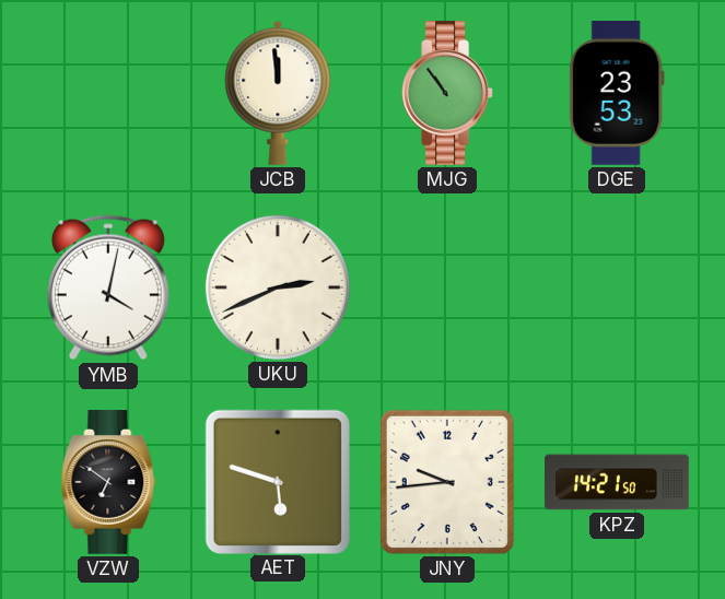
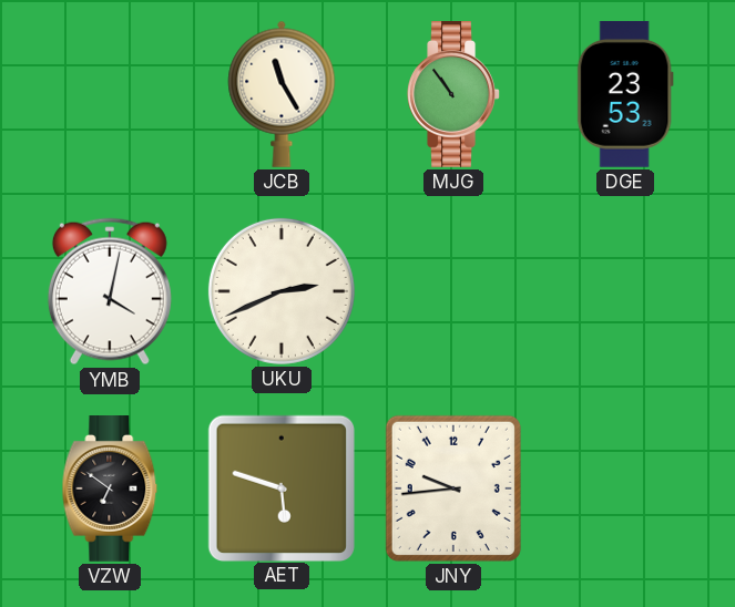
JCB: 11:59 -> 11:25
KPZ: 14:21 -> none
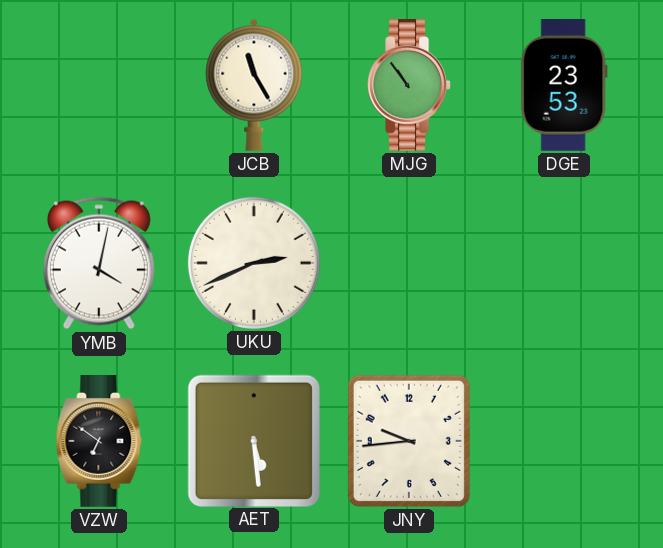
AET: 5:48 -> 5:29
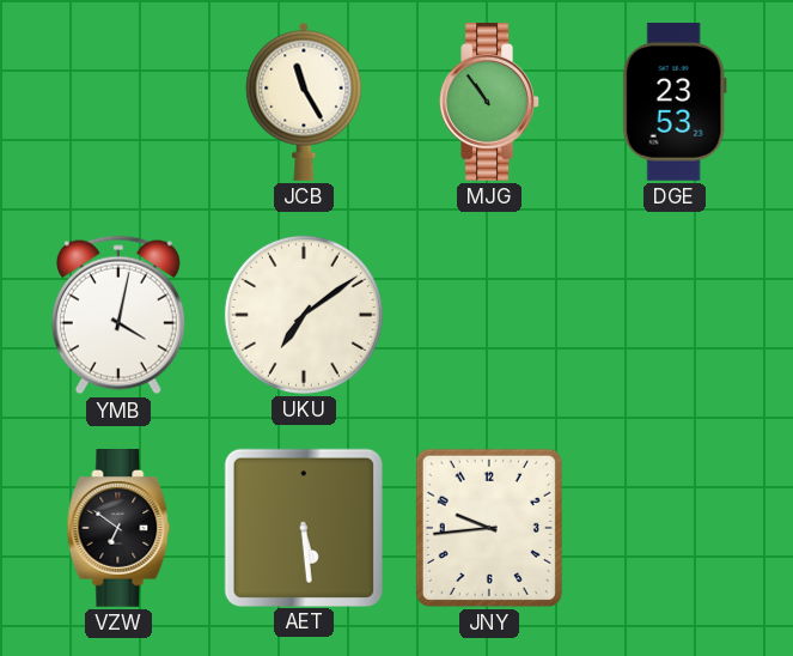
UKU: 2:41 -> 7:09
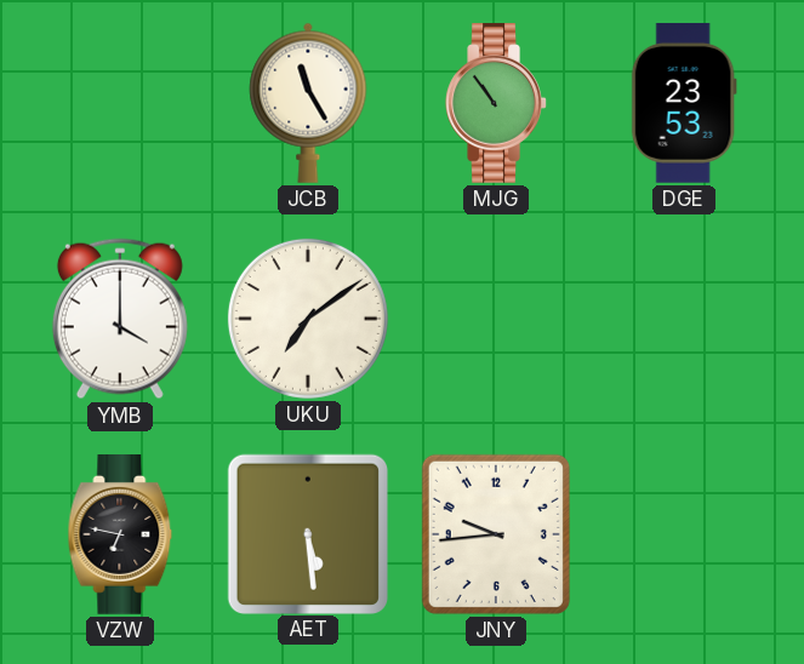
YMB: 4:02 -> 4:00
VZW: 6:51 -> 6:47
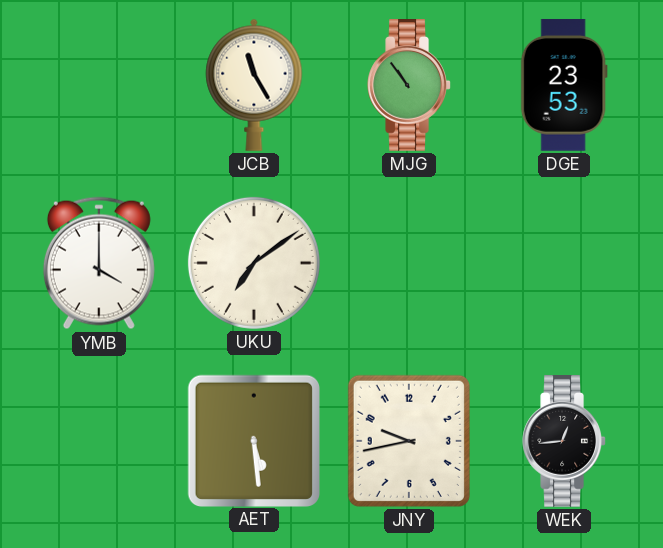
VZW: 6:47 -> none
JNY: 9:44 -> 9:43
WEK: none -> 12:44
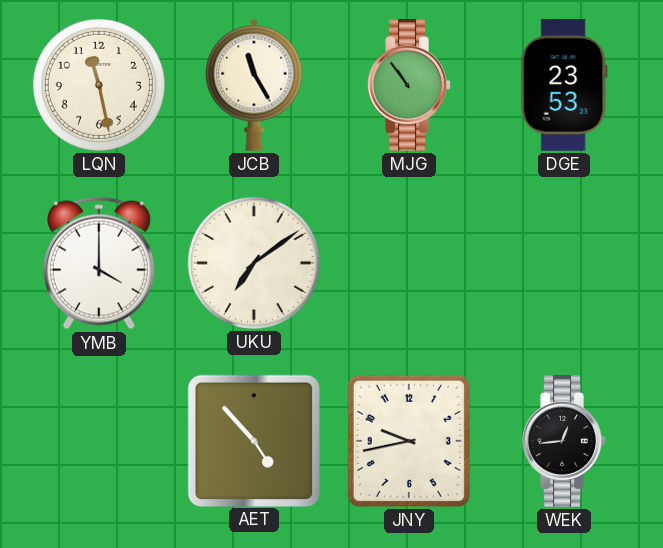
LQN: none -> 11:28
AET: 5:29 -> 4:53
